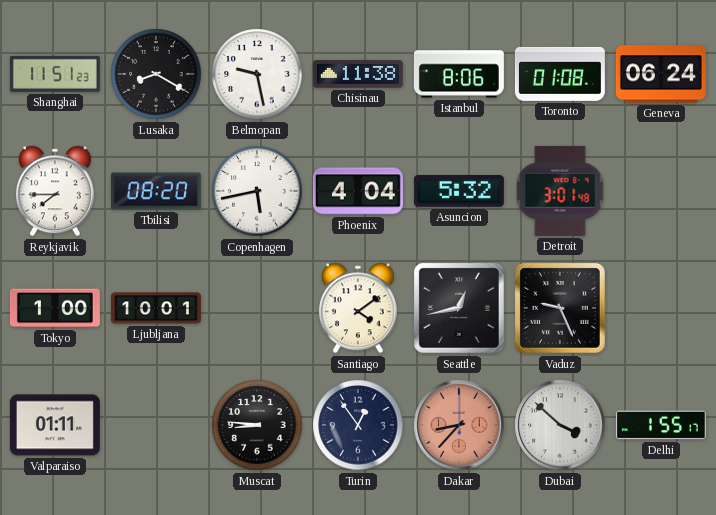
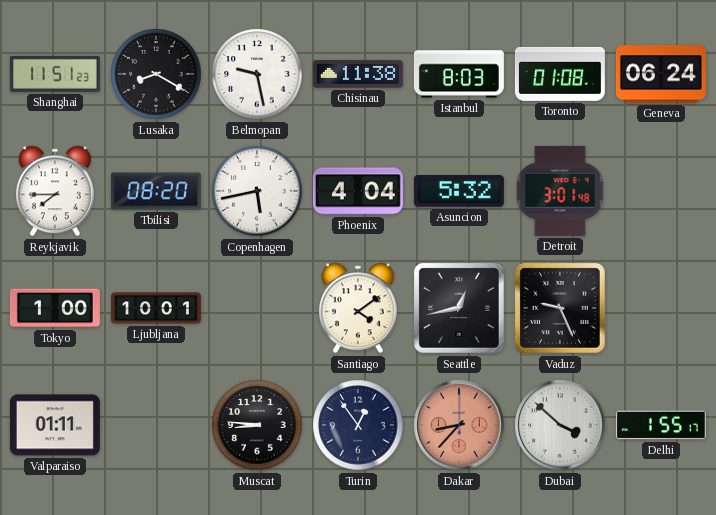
Istanbul: 8:06 -> 8:03
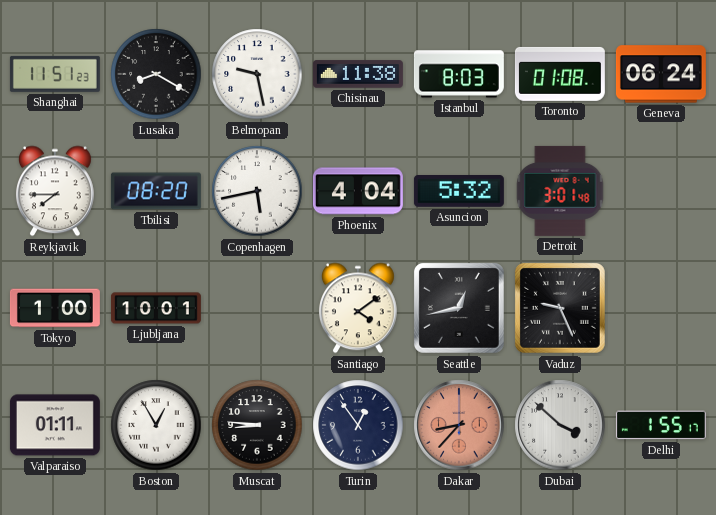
Boston: none -> 12:55
